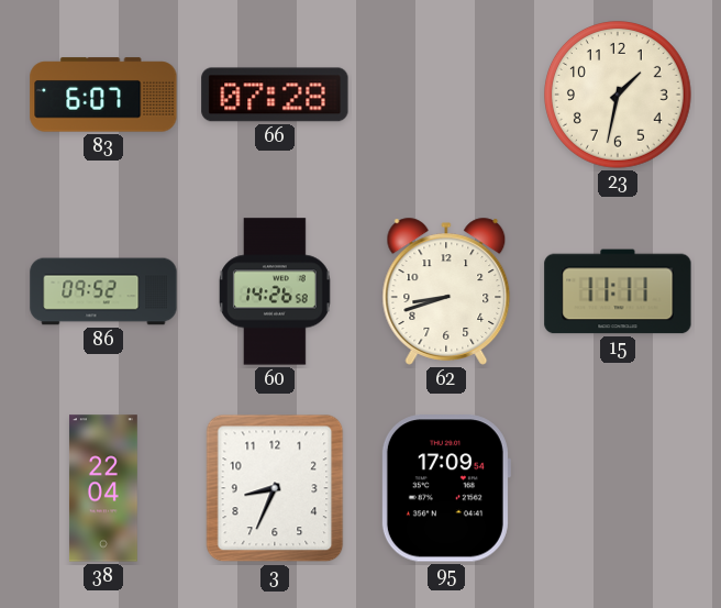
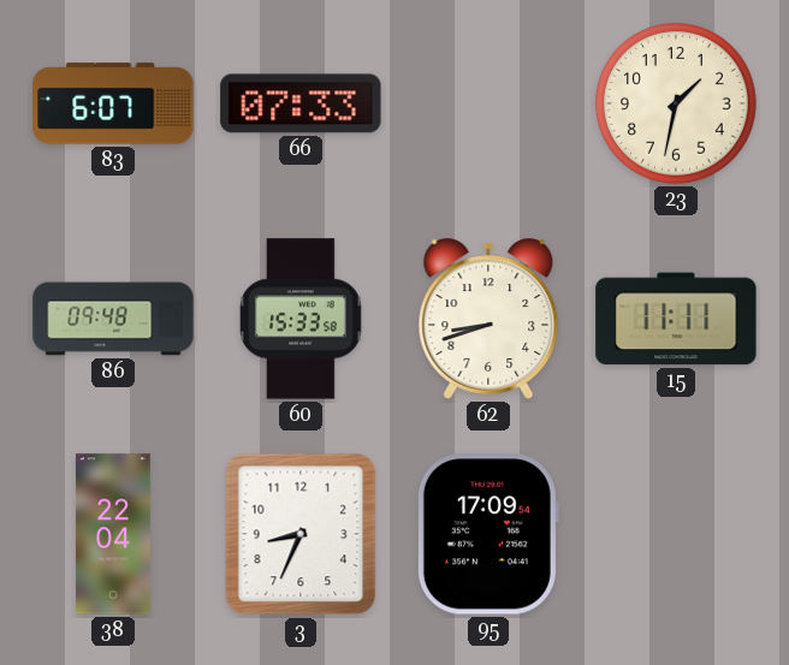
66: 07:28 -> 07:33
86: 09:52 -> 09:48
60: 14:26 -> 15:33
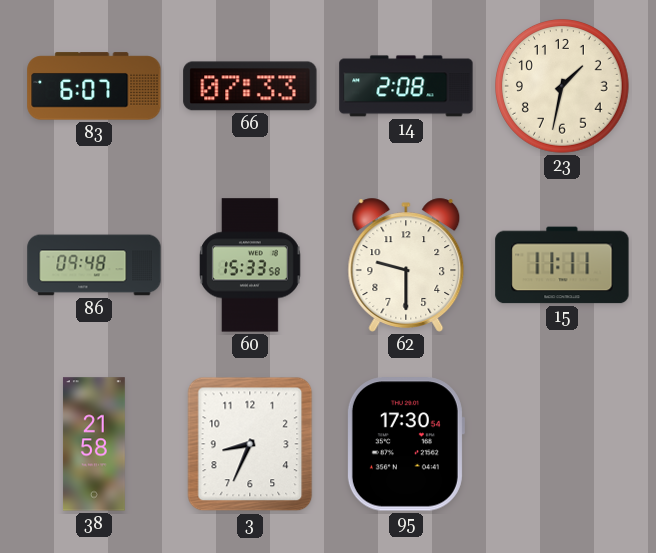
14: none -> 2:08
62: 8:42 -> 9:30
38: 22:04 -> 21:58
95: 17:09 -> 17:30
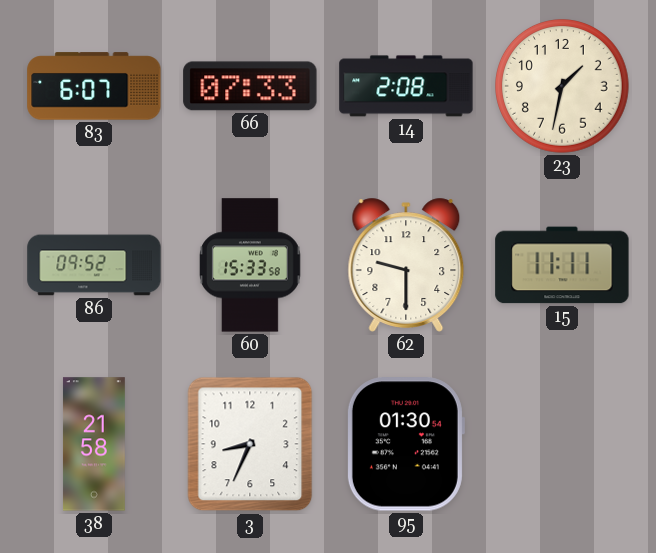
86: 09:48 -> 09:52
95: 17:30 -> 01:30
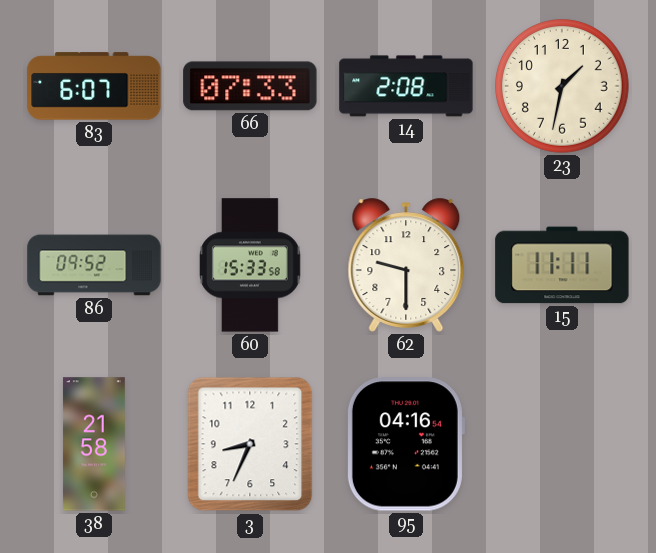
95: 01:30 -> 04:16
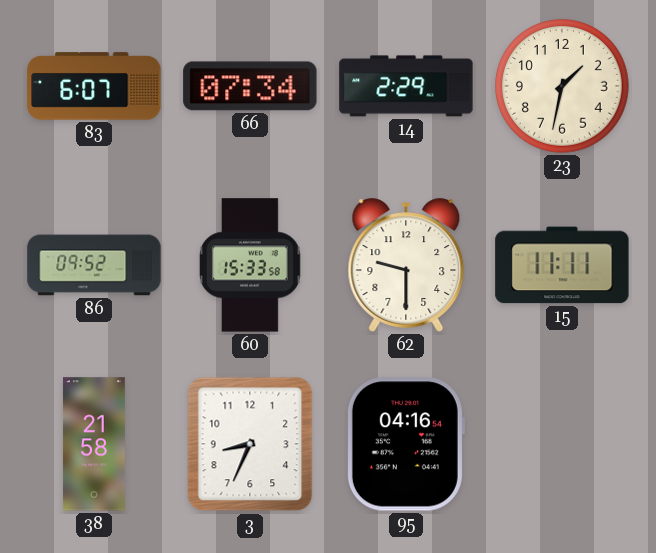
66: 07:33 -> 07:34
14: 2:08 -> 2:29
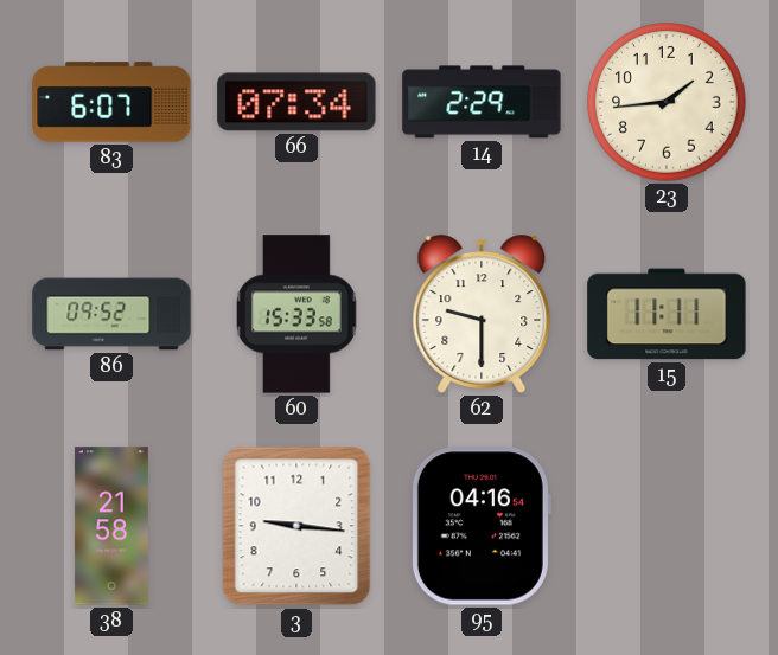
23: 1:32 -> 1:44
3: 8:34 -> 9:16
